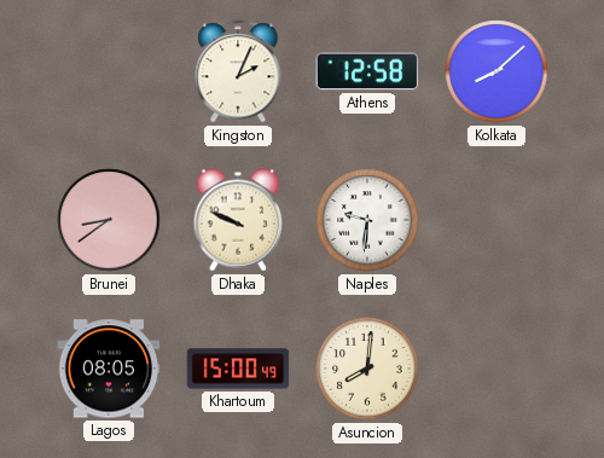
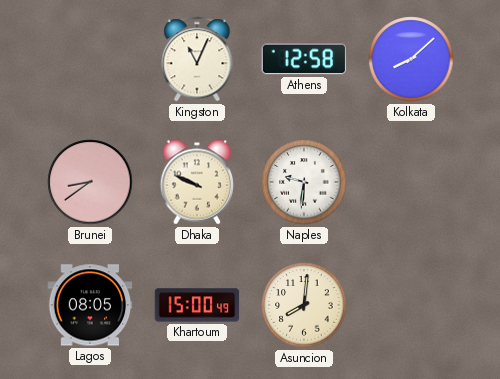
Kingston: 2:04 -> 11:04
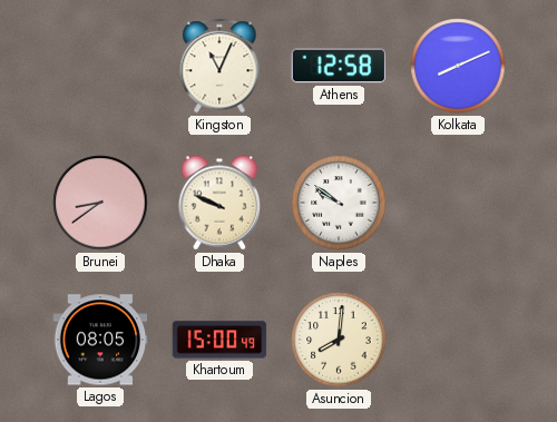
Kolkata: 8:08 -> 8:11
Naples: 9:31 -> 9:51
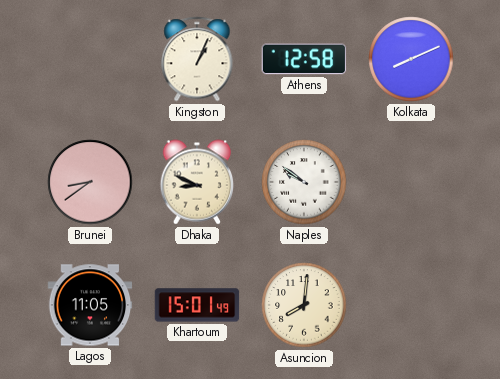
Kingston: 11:04 -> 1:04
Dhaka: 9:49 -> 8:49
Lagos: 08:05 -> 11:05
Khartoum: 15:00 -> 15:01
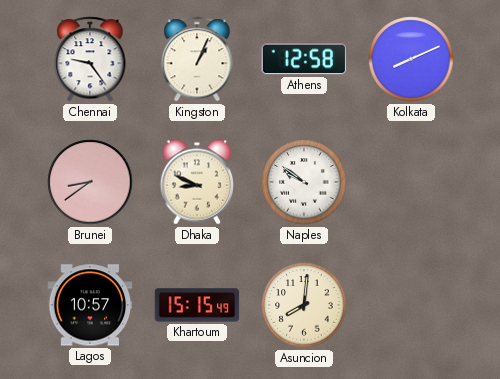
Chennai: none -> 9:24
Lagos: 11:05 -> 10:57
Khartoum: 15:01 -> 15:15
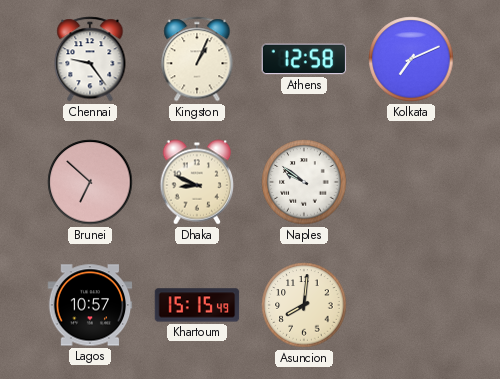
Kolkata: 8:11 -> 7:11
Brunei: 8:39 -> 6:52
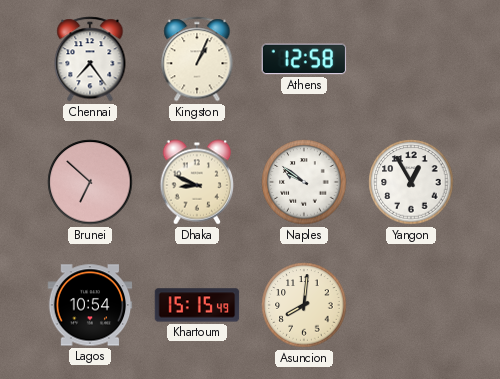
Chennai: 9:24 -> 7:24
Kolkata: 7:11 -> none
Yangon: none -> 12:55
Lagos: 10:57 -> 10:54
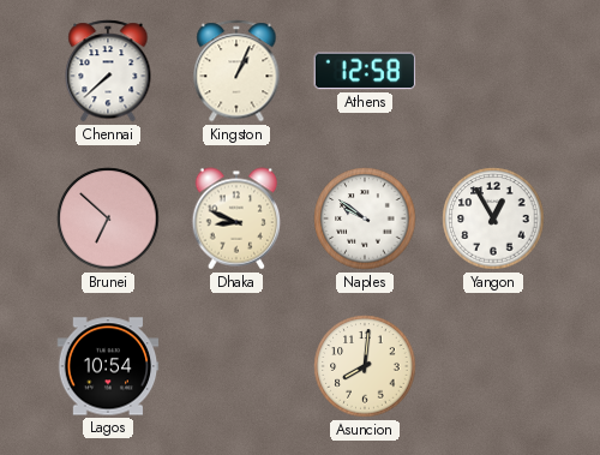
Chennai: 7:24 -> 7:38
Khartoum: 15:15 -> none
